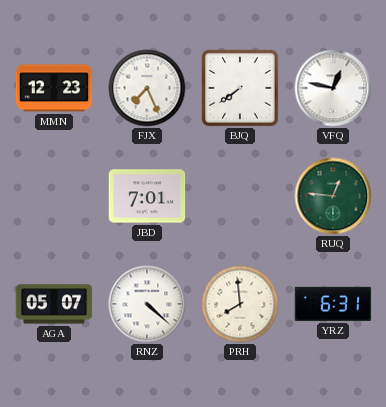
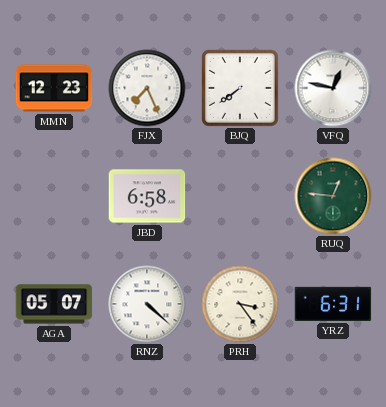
JBD: 7:01 -> 6:58
PRH: 7:59 -> 3:24
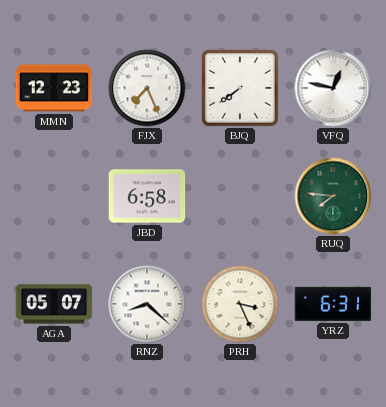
RUQ: 12:46 -> 7:46
RNZ: 4:22 -> 8:22
PRH: 3:24 -> 3:26
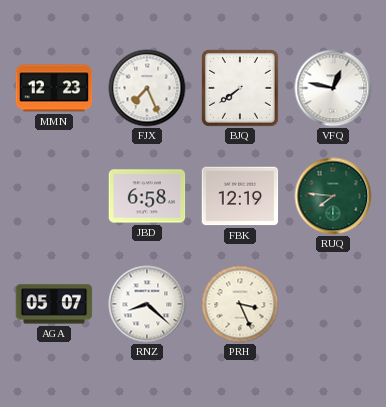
FBK: none -> 12:19
YRZ: 6:31 -> none
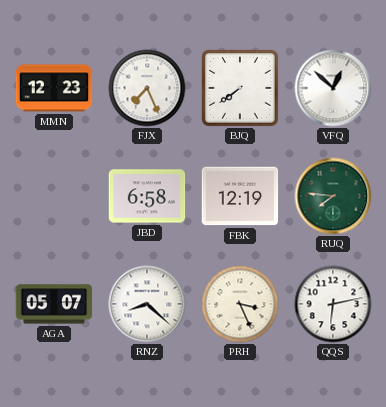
VFQ: 12:47 -> 12:52
QQS: none -> 6:13
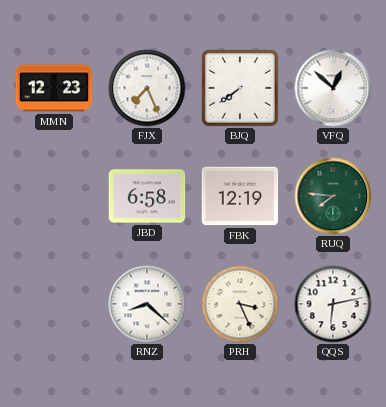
AGA: 05:07 -> none
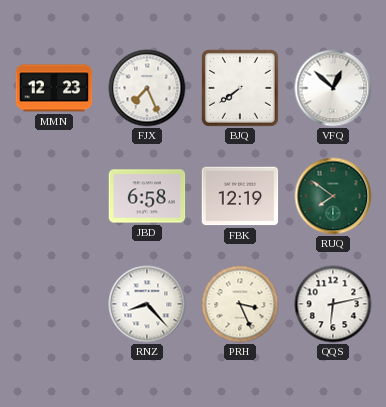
RUQ: 7:46 -> 7:51
RNZ: 8:22 -> 8:23
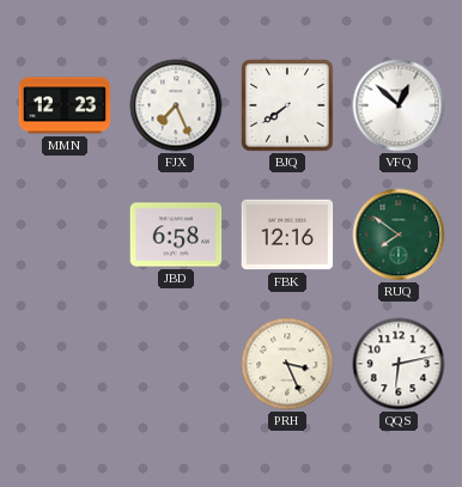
FBK: 12:19 -> 12:16
RNZ: 8:23 -> none
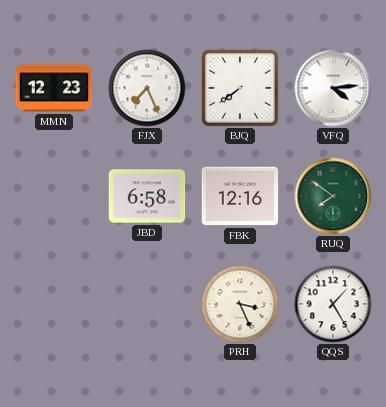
VFQ: 12:52 -> 4:14
QQS: 6:13 -> 1:25
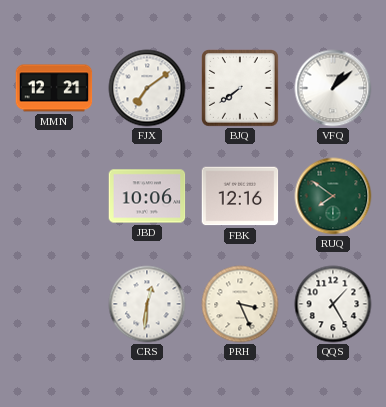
MMN: 12:23 -> 12:21
FJX: 7:26 -> 7:09
VFQ: 4:14 -> 1:08
JBD: 6:58 -> 10:06
CRS: none -> 12:31
